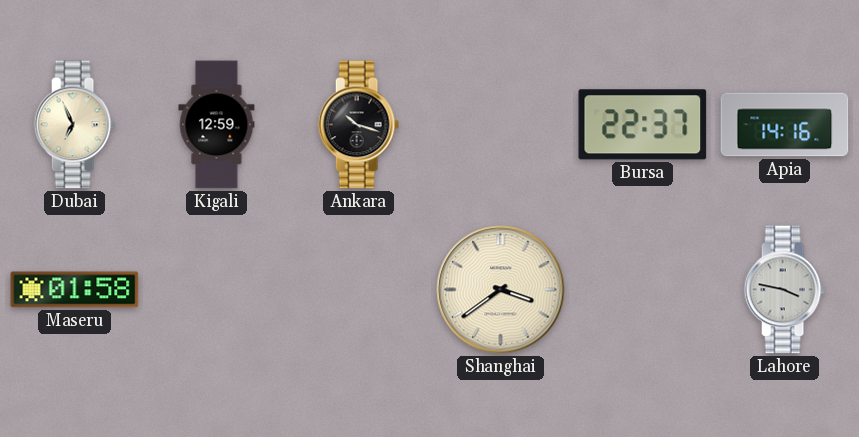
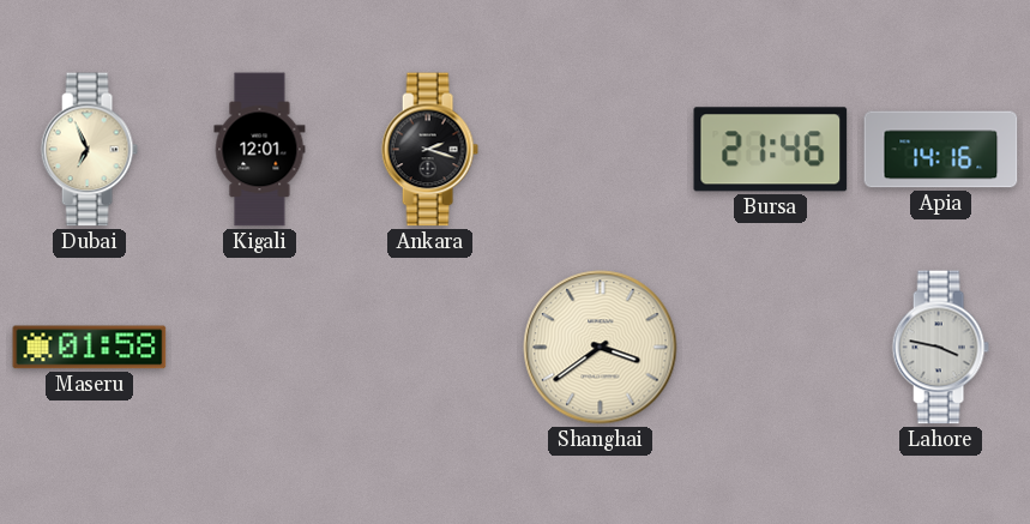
Kigali: 12:59 -> 12:01
Ankara: 10:18 -> 2:18
Bursa: 22:37 -> 21:46
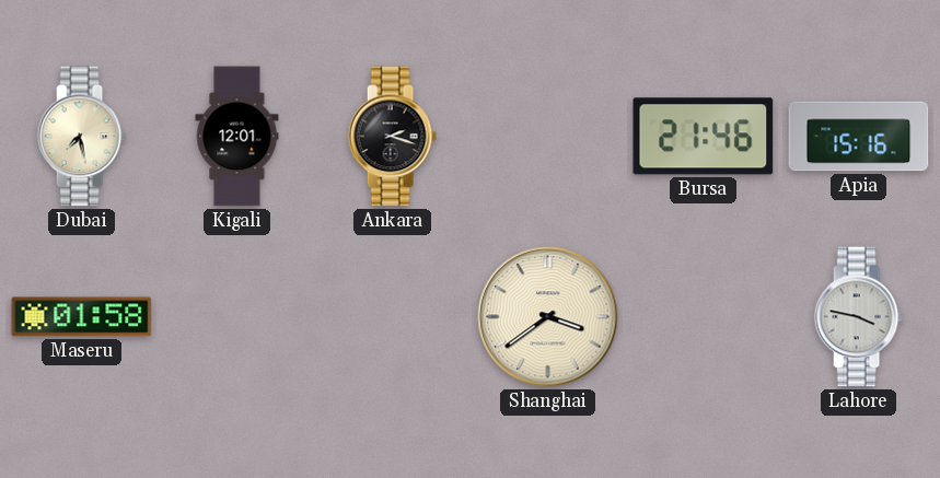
Dubai: 6:56 -> 7:28
Apia: 14:16 -> 15:16
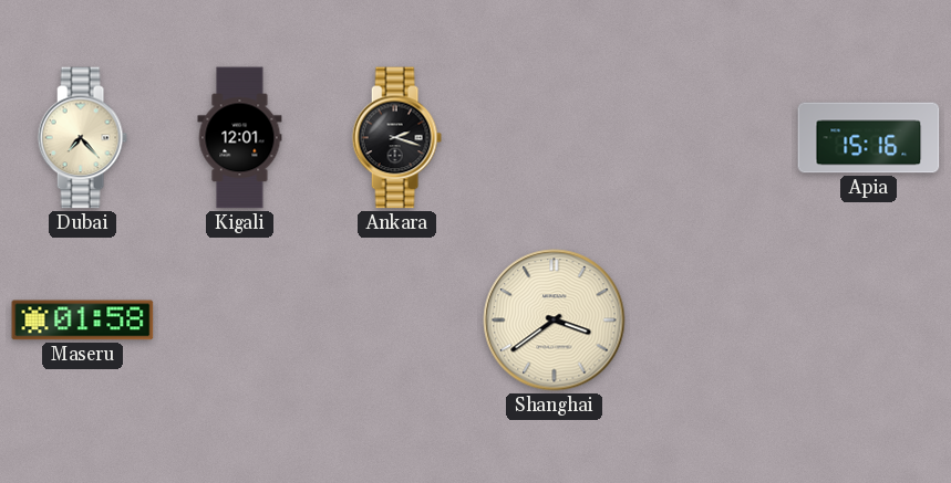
Dubai: 7:28 -> 7:23
Bursa: 21:46 -> none
Lahore: 3:47 -> none
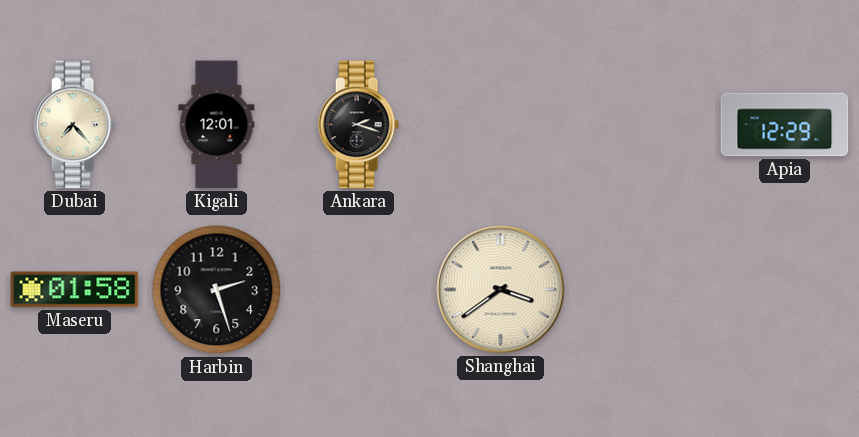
Apia: 15:16 -> 12:29
Harbin: none -> 2:27
